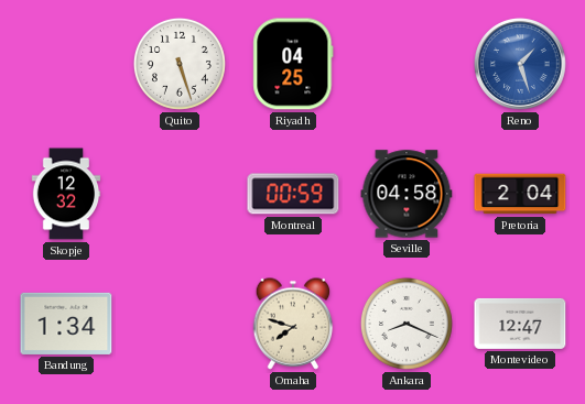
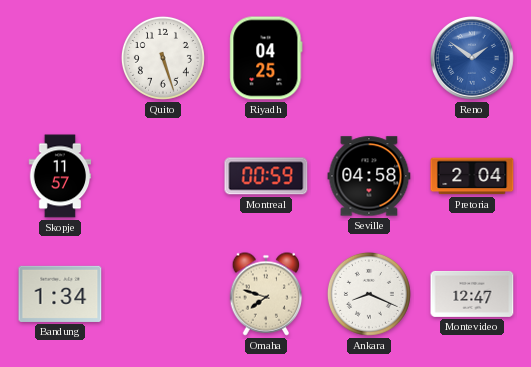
Reno: 1:27 -> 1:51
Skopje: 12:32 -> 11:57
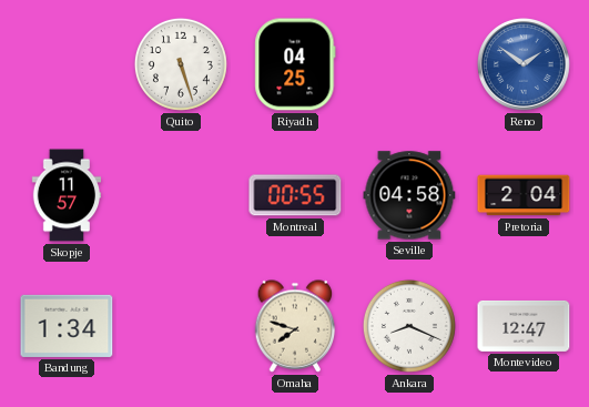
Montreal: 00:59 -> 00:55
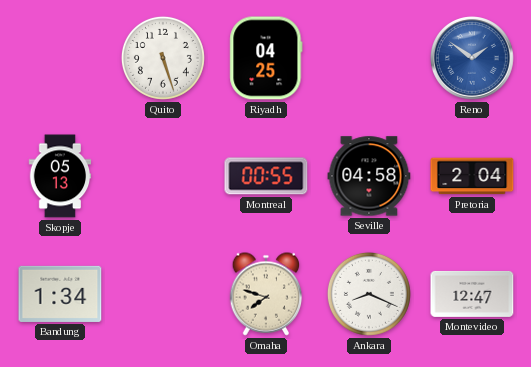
Skopje: 11:57 -> 05:13
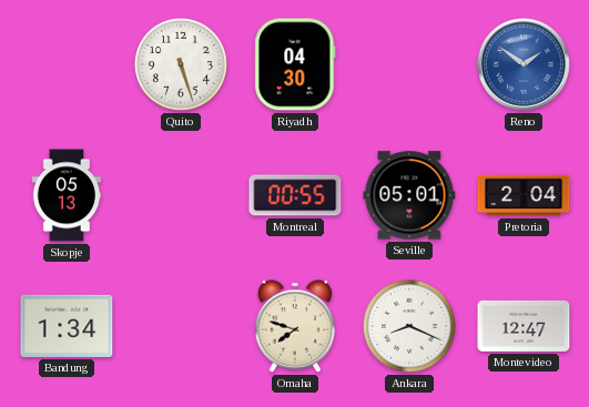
Riyadh: 04:25 -> 04:30
Seville: 04:58 -> 05:01
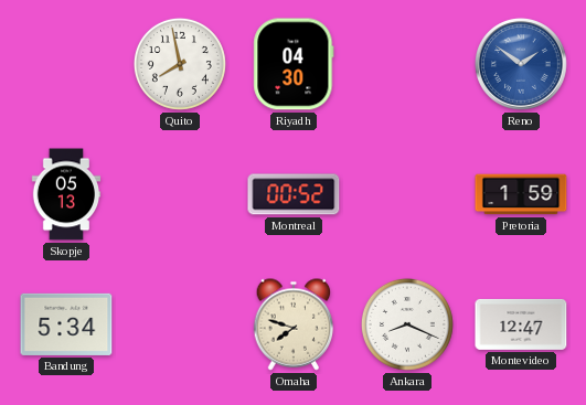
Quito: 5:27 -> 7:58
Montreal: 00:55 -> 00:52
Seville: 05:01 -> none
Pretoria: 2:04 -> 1:59
Bandung: 1:34 -> 5:34
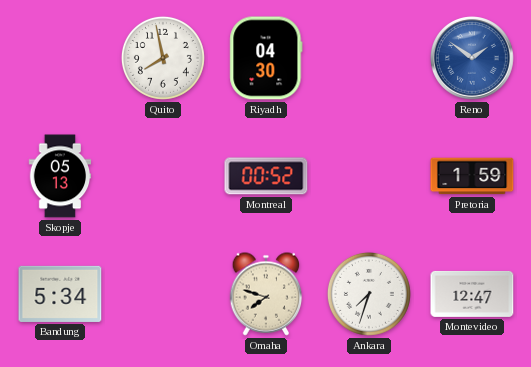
Ankara: 8:19 -> 7:33
